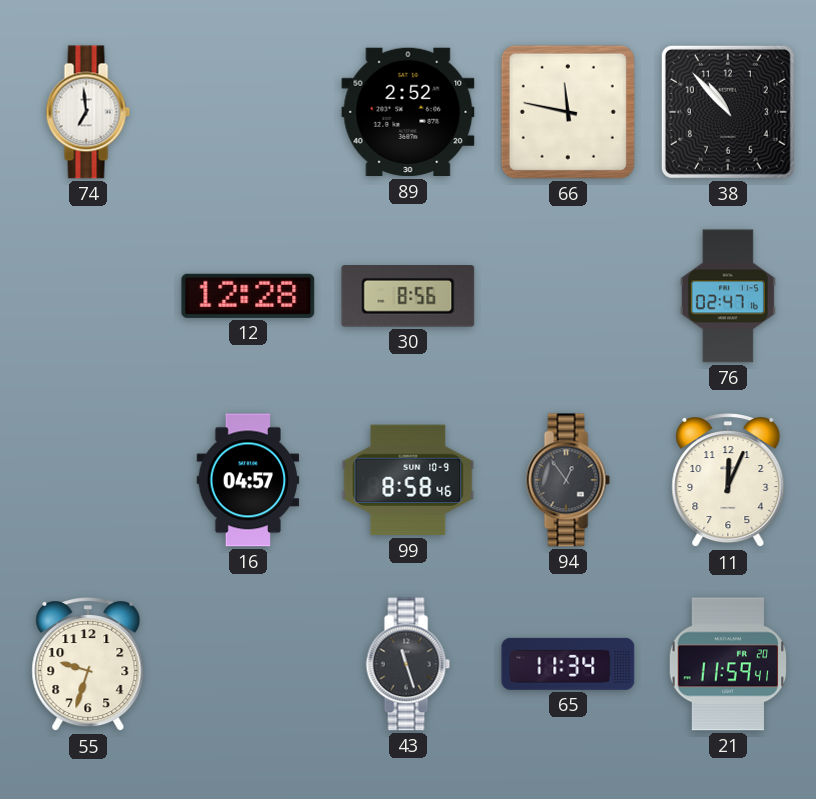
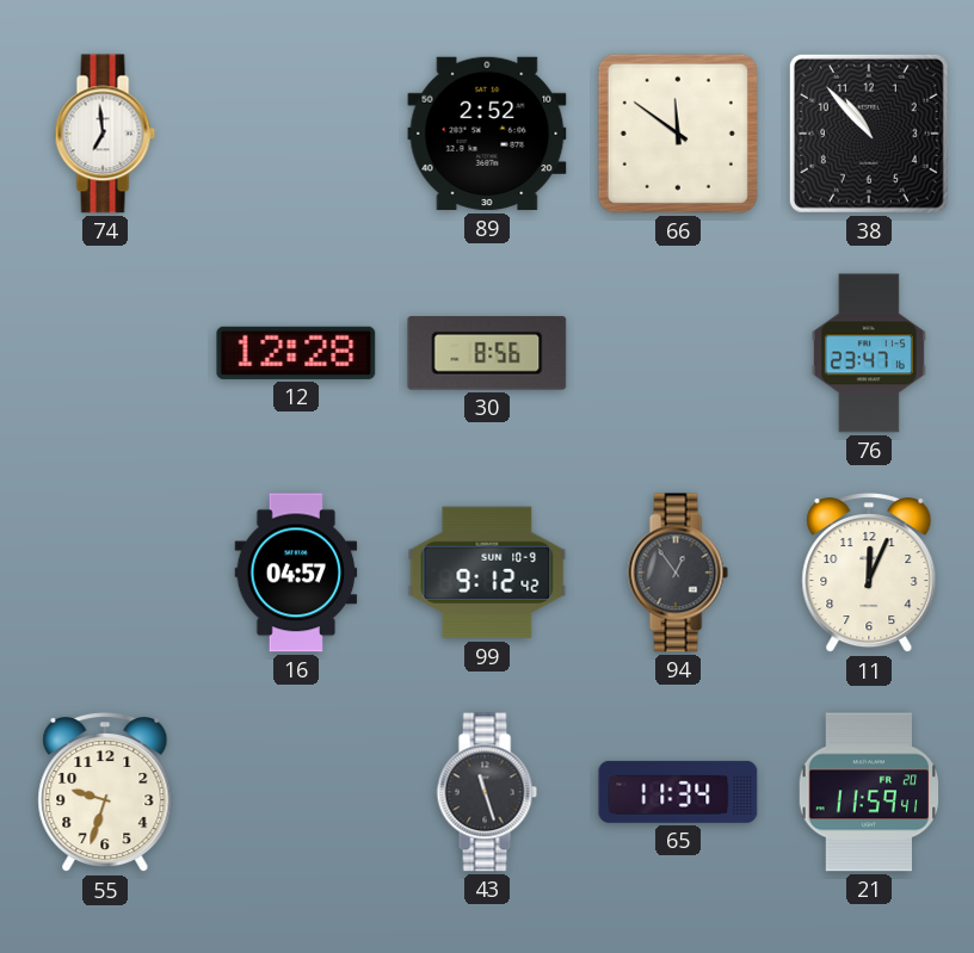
66: 11:47 -> 11:51
76: 02:47 -> 23:47
99: 8:58 -> 9:12
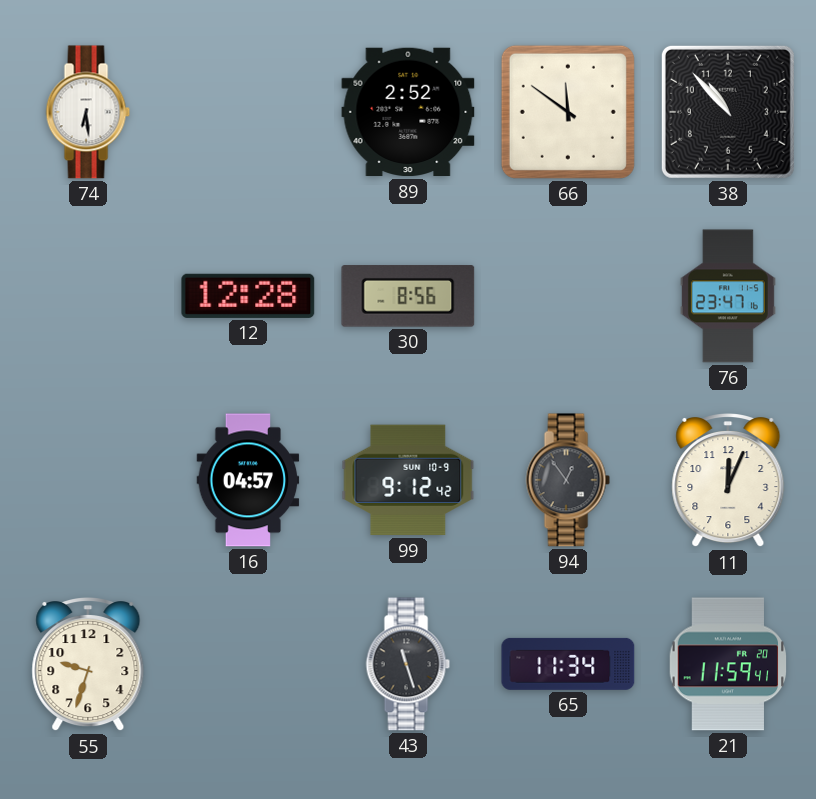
74: 6:59 -> 6:29
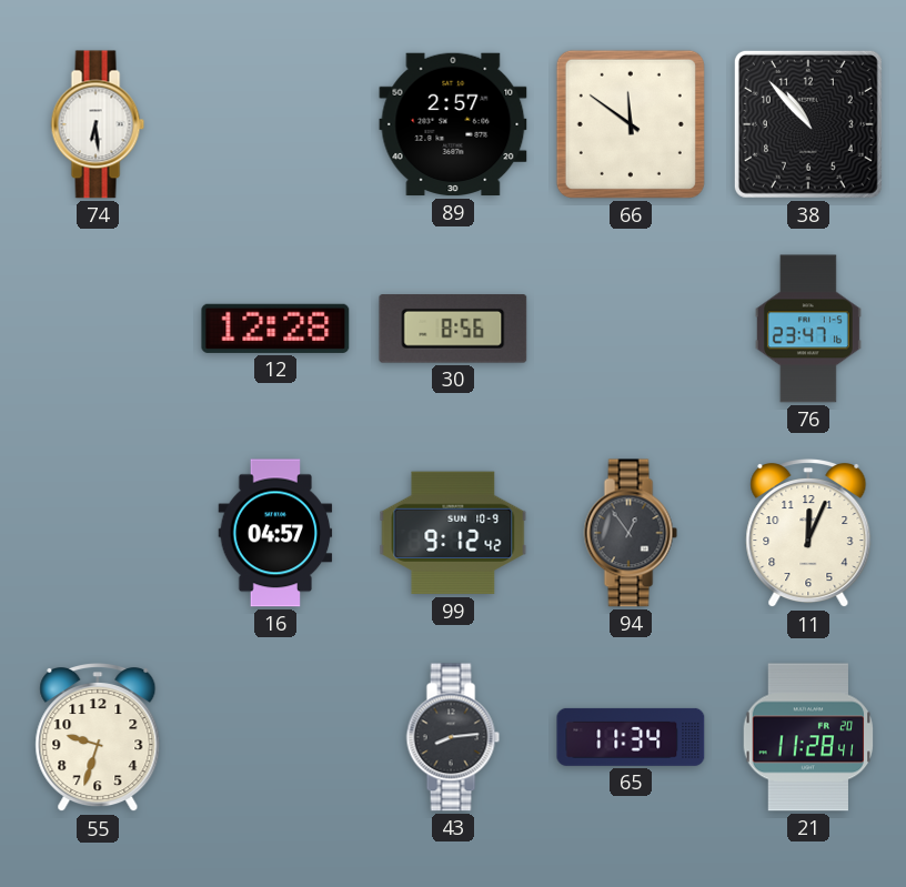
89: 2:52 -> 2:57
43: 11:27 -> 8:14
21: 11:59 -> 11:28
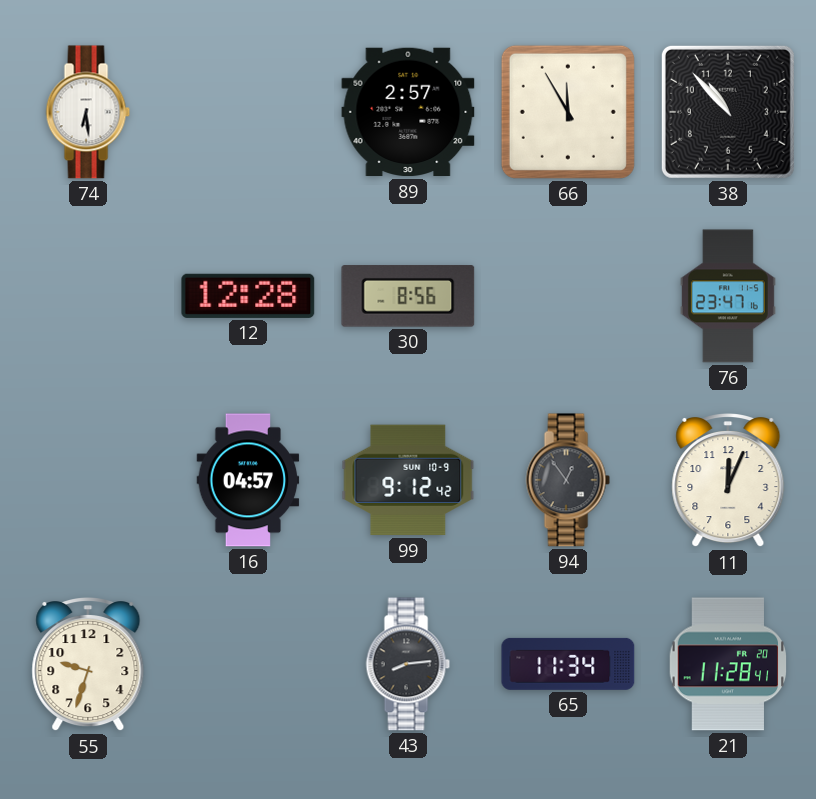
66: 11:51 -> 11:55
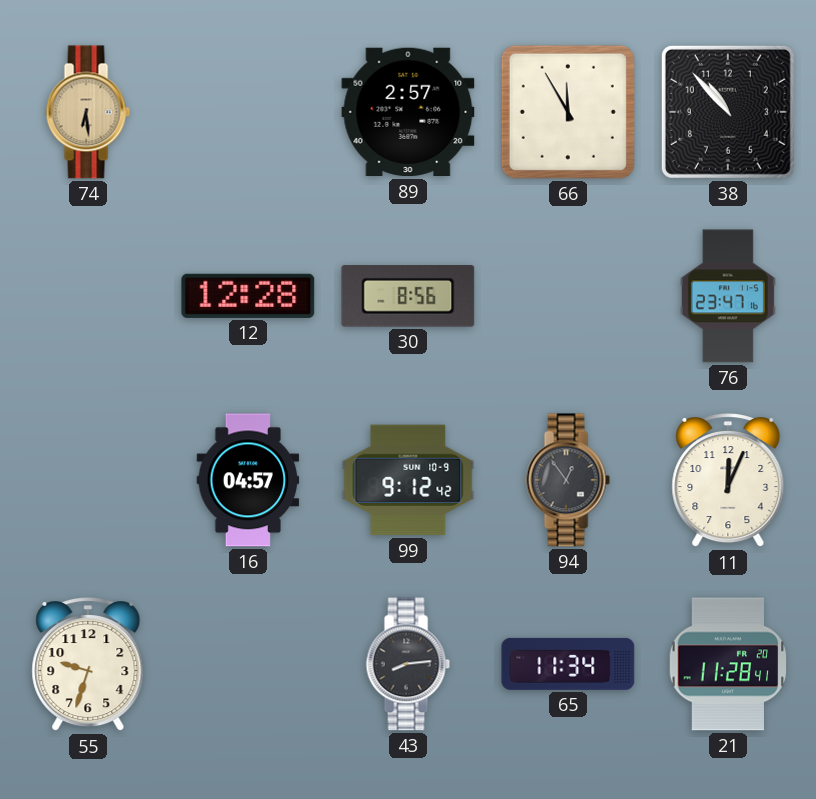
74 dial: white -> champagne
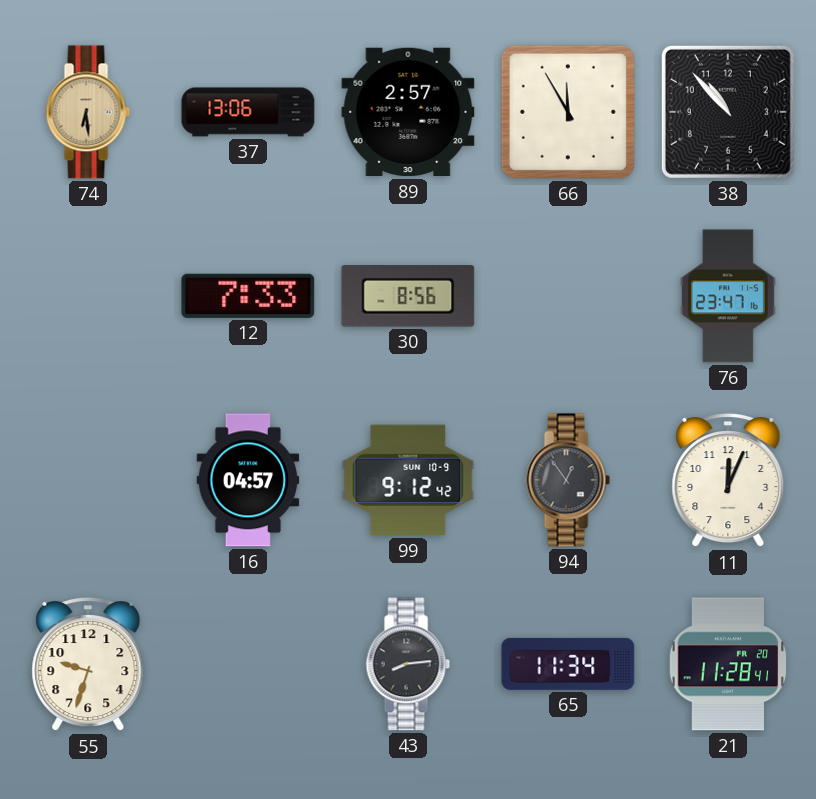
37: none -> 13:06
12: 12:28 -> 7:33
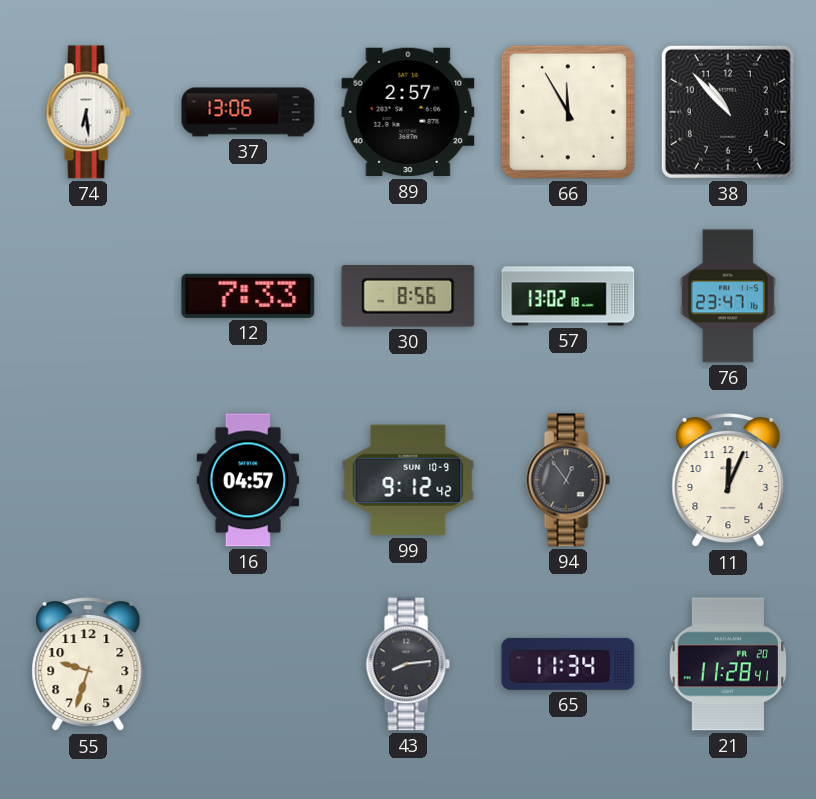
74 dial: champagne -> white
57: none -> 13:02
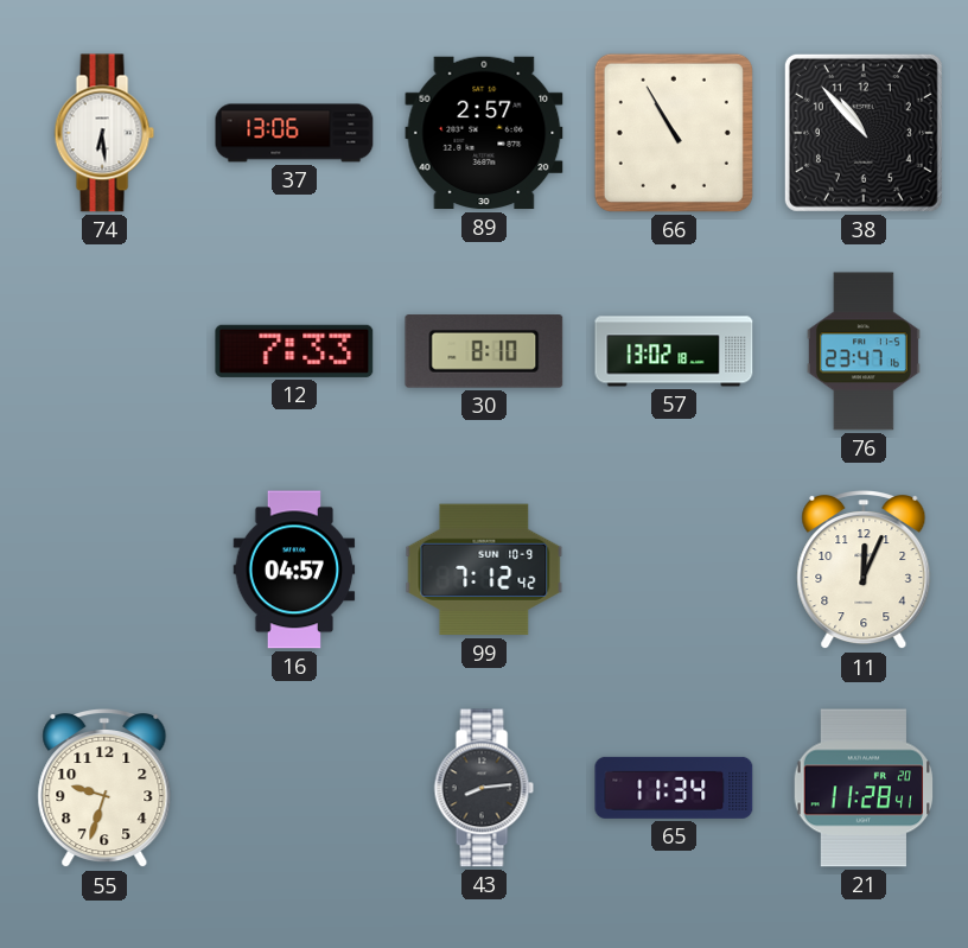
66: 11:55 -> 10:55
30: 8:56 -> 8:10
99: 9:12 -> 7:12
94: 12:54 -> none
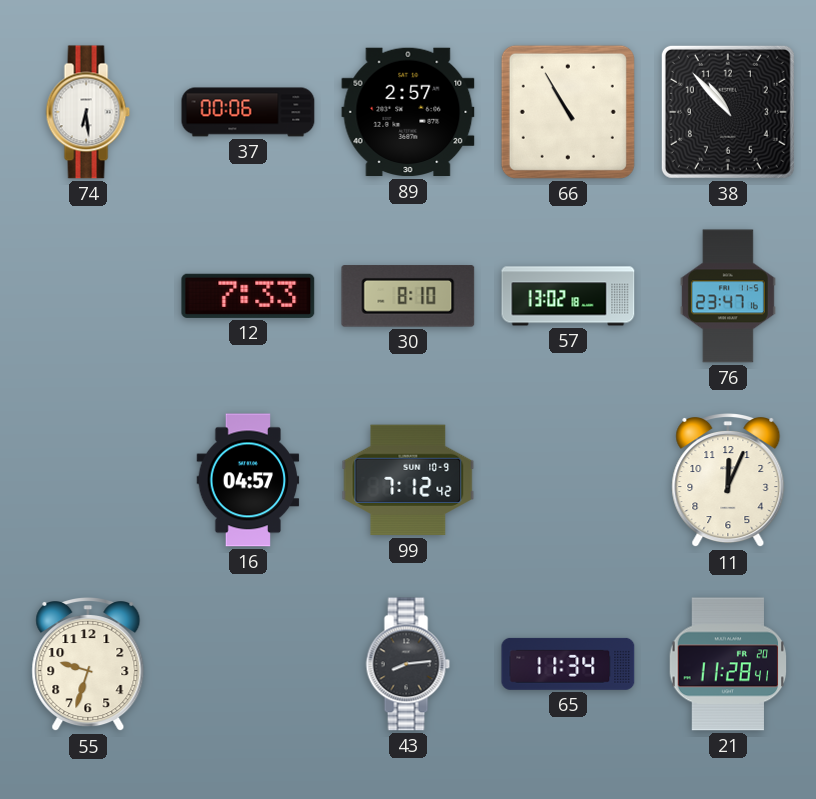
37: 13:06 -> 00:06
